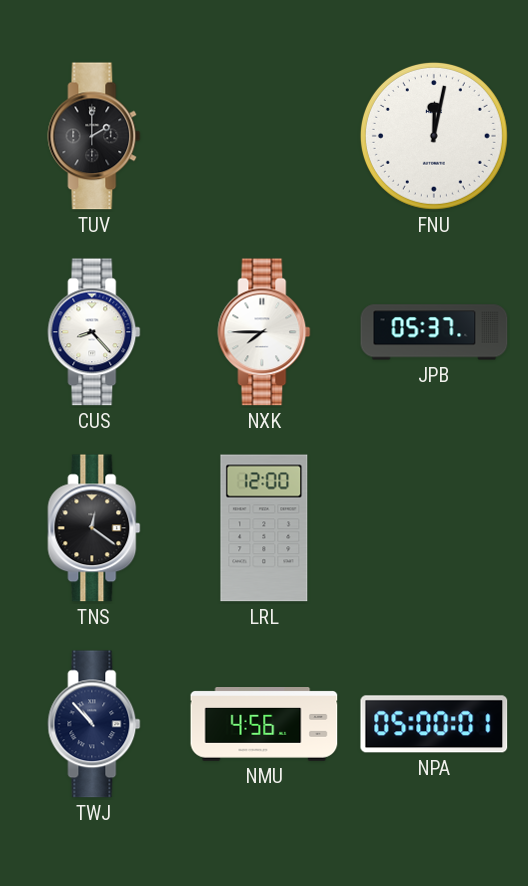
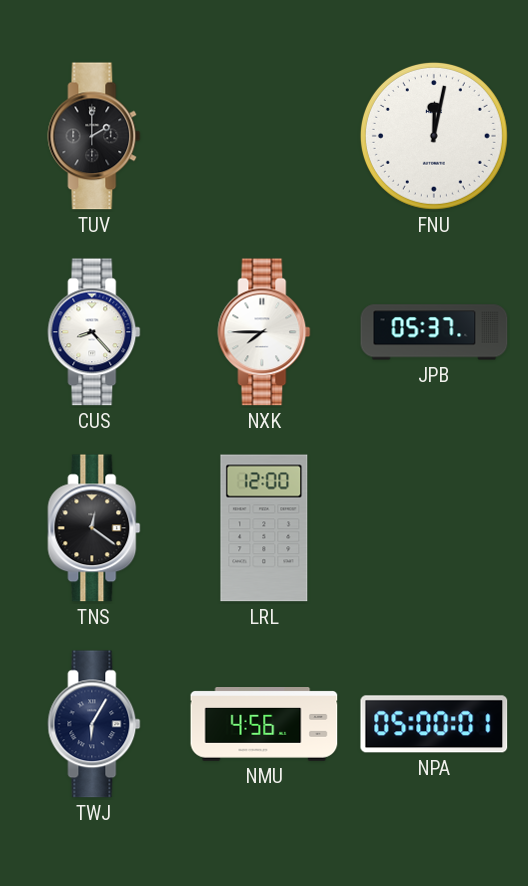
TWJ: 10:53 -> 6:05
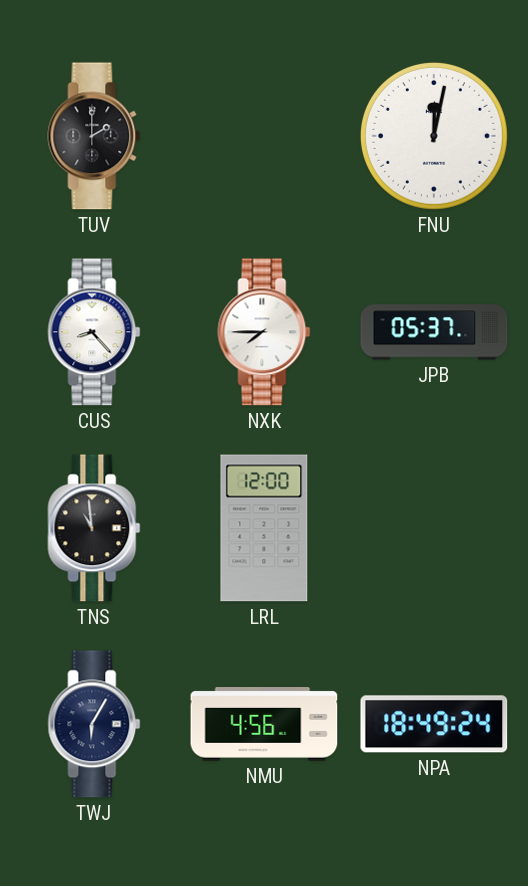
TNS: 12:21 -> 10:59
NPA: 05:00 -> 18:49
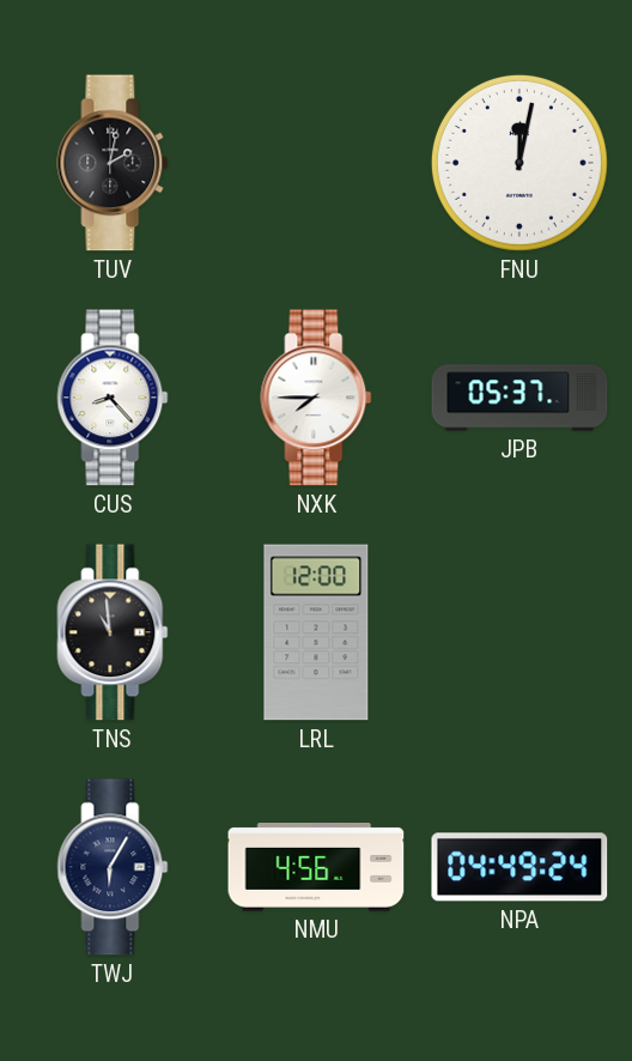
TUV: 2:00 -> 2:02
NPA: 18:49 -> 04:49
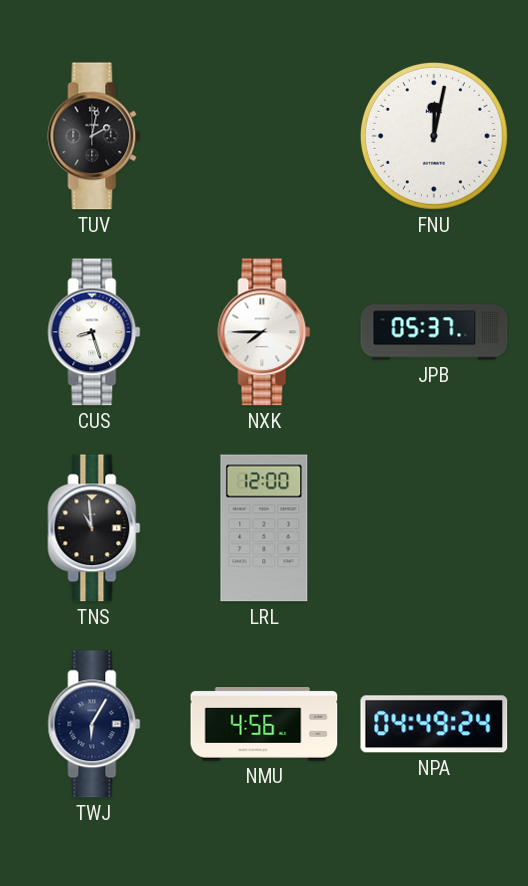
CUS: 8:23 -> 8:27
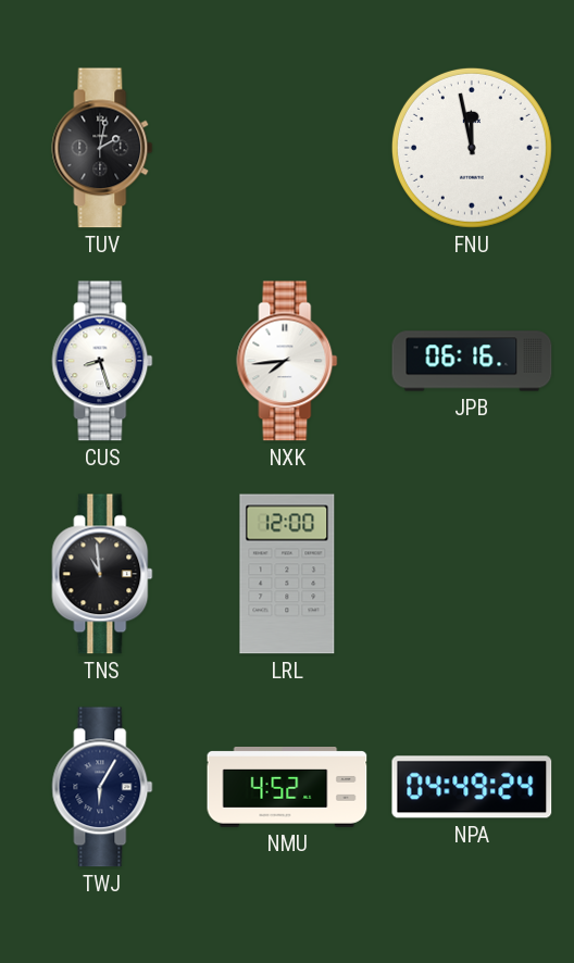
FNU: 12:02 -> 11:58
NXK: 7:45 -> 7:44
JPB: 05:37 -> 06:16
NMU: 4:56 -> 4:52
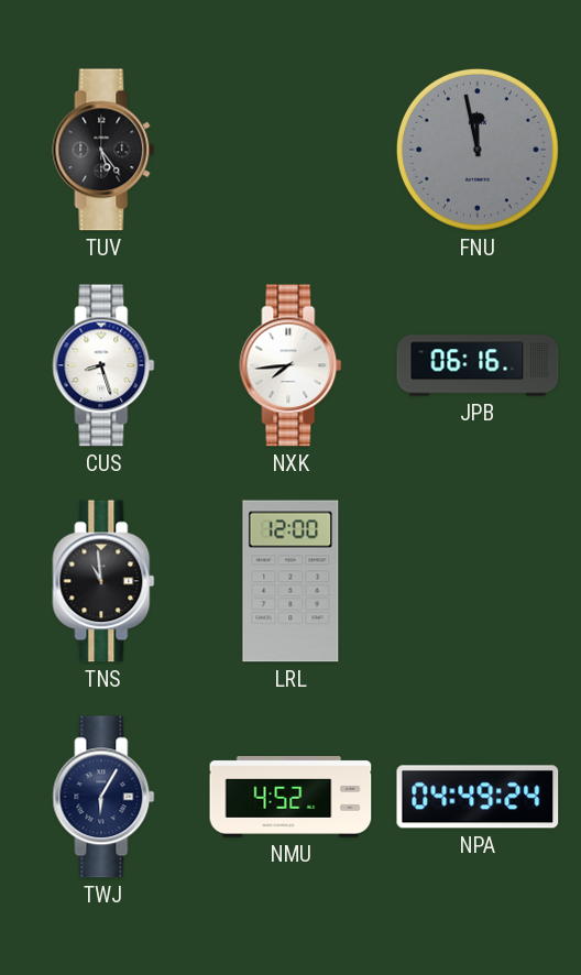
TUV: 2:02 -> 5:24
FNU dial: white -> grey
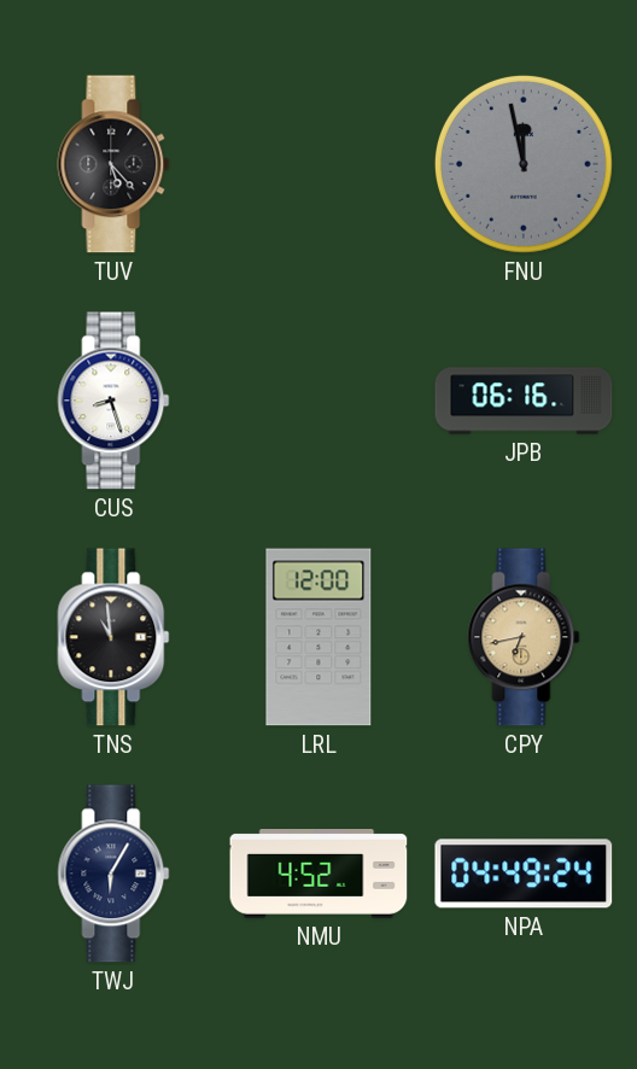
TUV: 5:24 -> 5:23
NXK: 7:44 -> none
CPY: none -> 6:43
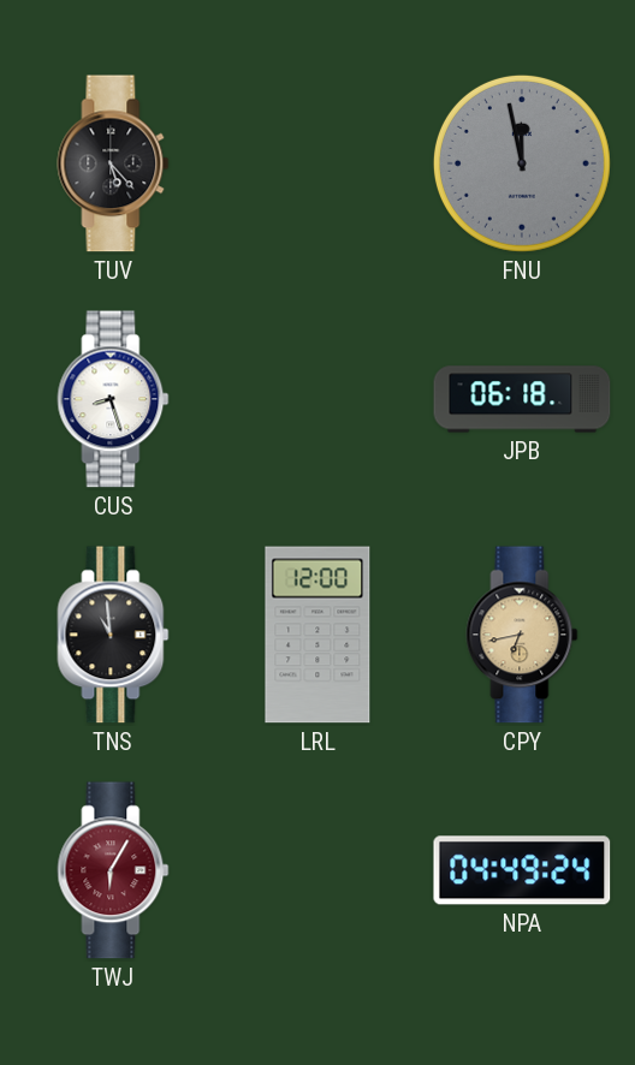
JPB: 06:16 -> 06:18
TWJ dial: navy -> burgundy
NMU: 4:52 -> none
